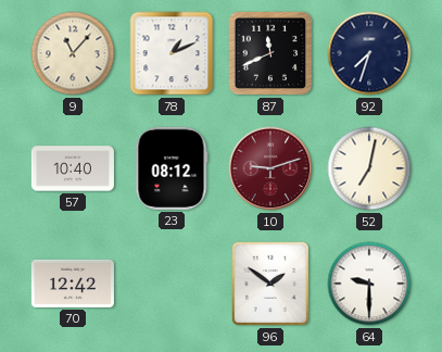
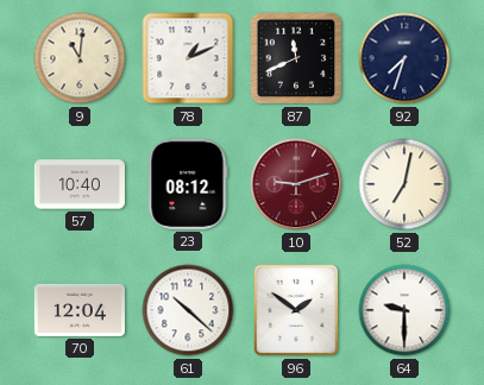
9: 11:07 -> 11:01
70: 12:42 -> 12:04
61: none -> 10:22
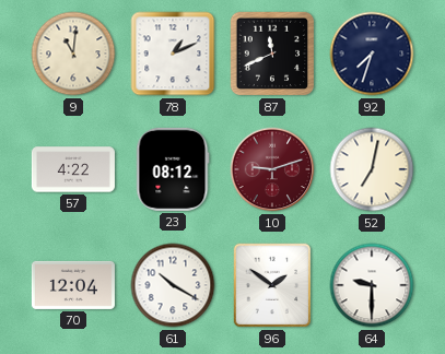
57: 10:40 -> 4:22
61: 10:22 -> 10:20
